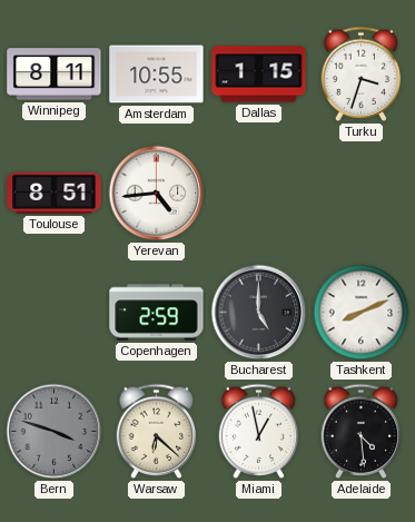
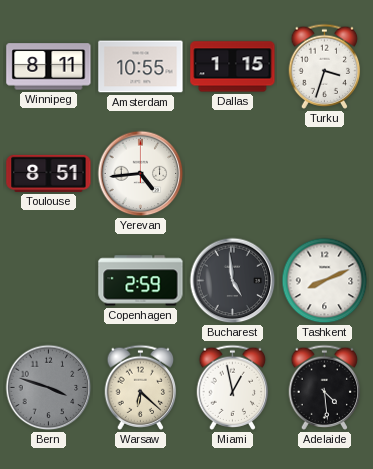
Bucharest: 5:00 -> 4:59
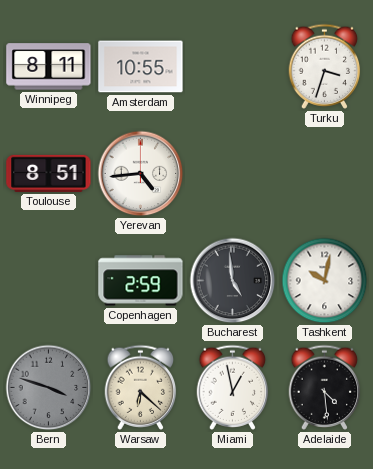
Dallas: 1:15 -> none
Tashkent: 8:11 -> 10:02
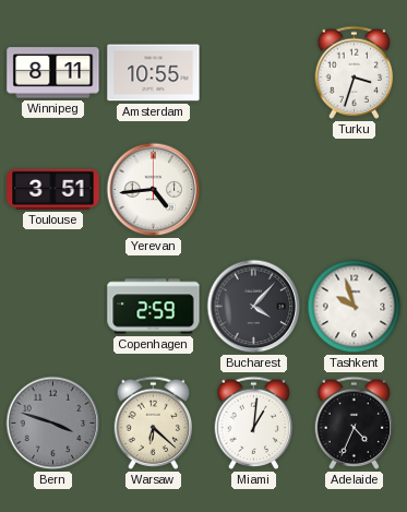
Toulouse: 8:51 -> 3:51
Bucharest: 4:59 -> 4:07
Tashkent: 10:02 -> 9:57
Miami: 12:58 -> 1:01
Adelaide: 4:29 -> 4:34
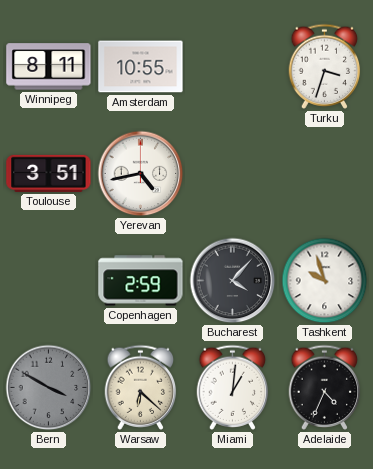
Yerevan: 4:44 -> 4:43
Bern: 3:48 -> 3:50
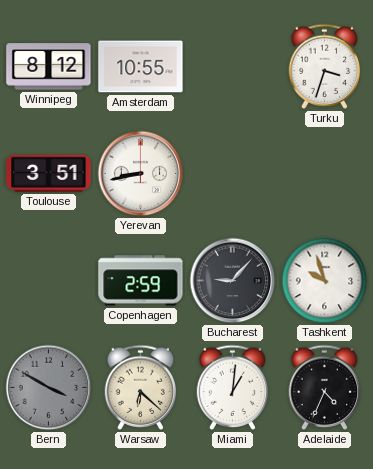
Winnipeg: 8:11 -> 8:12
Yerevan: 4:43 -> 8:43
Bucharest: 4:07 -> 9:07
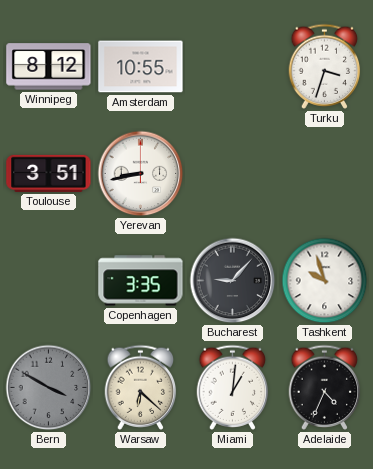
Copenhagen: 2:59 -> 3:35
